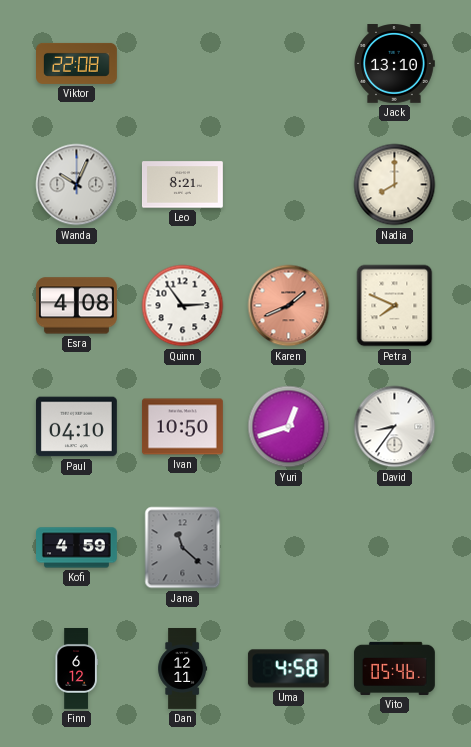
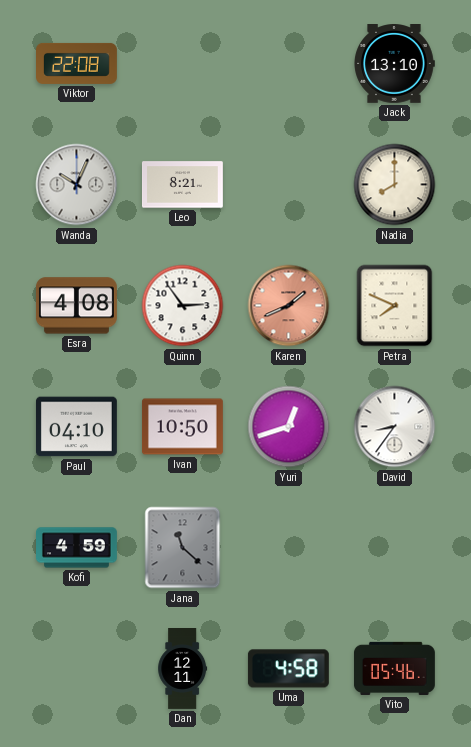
Finn: 6:12 -> none
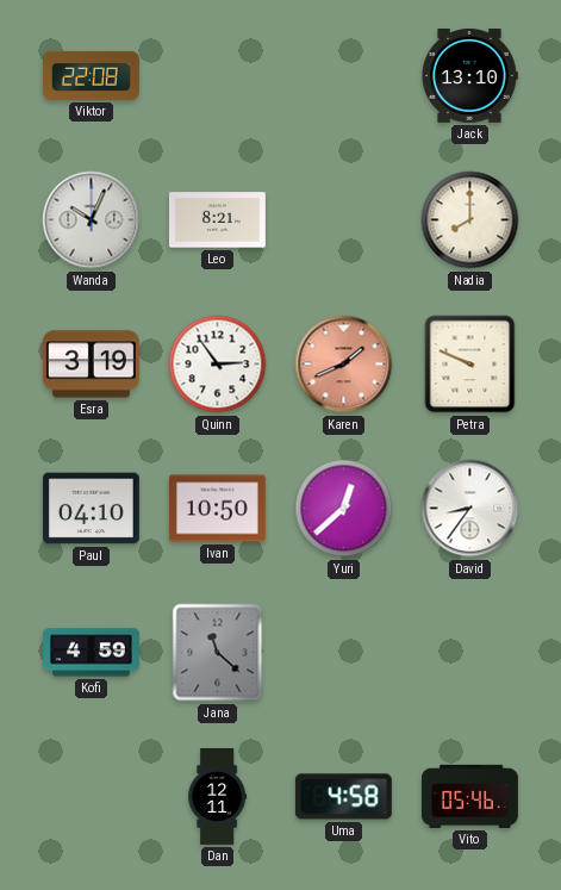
Esra: 4:08 -> 3:19
Petra: 7:49 -> 9:49
Yuri: 12:42 -> 12:38
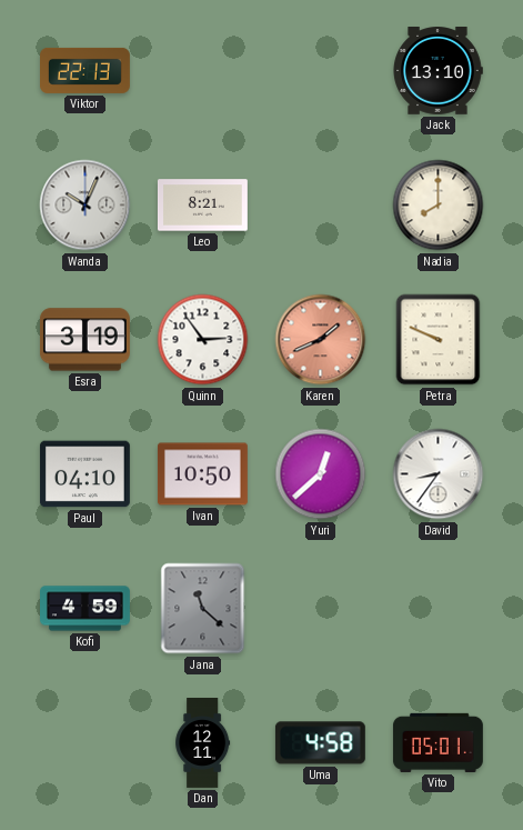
Viktor: 22:08 -> 22:13
Vito: 05:46 -> 05:01
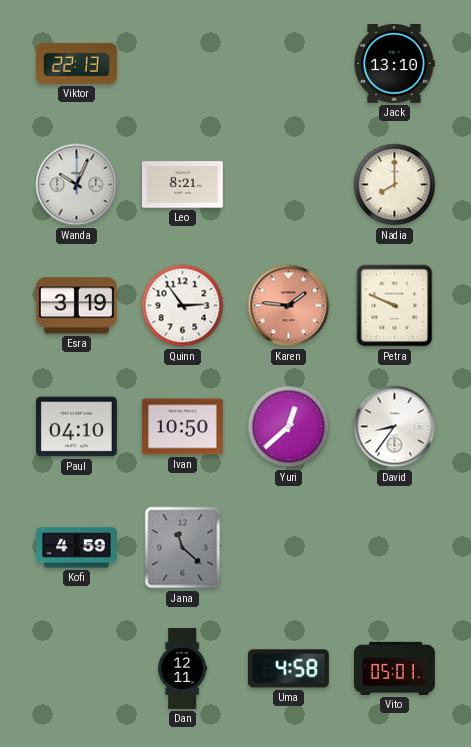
Karen: 1:41 -> 1:46
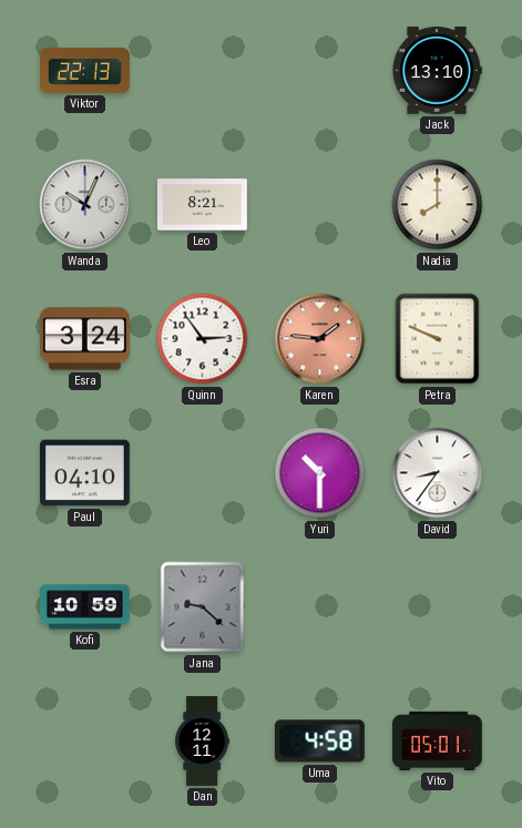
Esra: 3:19 -> 3:24
Ivan: 10:50 -> none
Yuri: 12:38 -> 10:30
Kofi: 4:59 -> 10:59
Jana: 11:22 -> 9:22
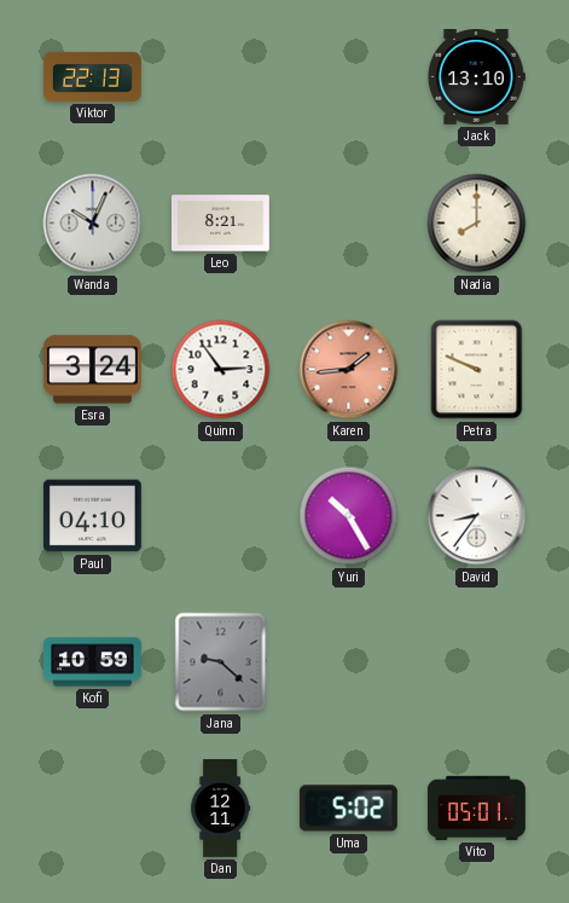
Karen: 1:46 -> 1:44
Yuri: 10:30 -> 10:25
Uma: 4:58 -> 5:02
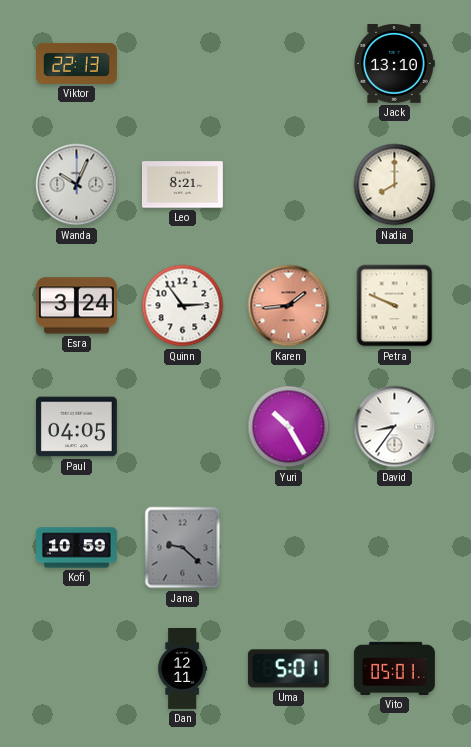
Paul: 04:10 -> 04:05
Uma: 5:02 -> 5:01
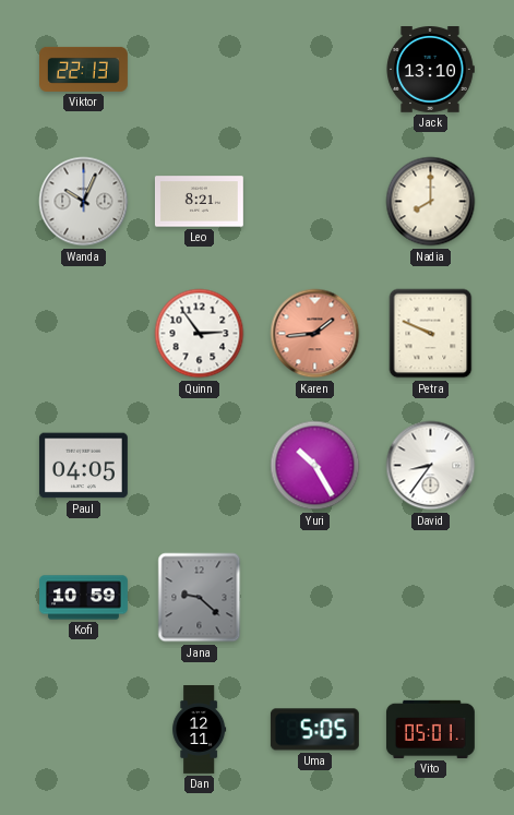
Esra: 3:24 -> none
Uma: 5:01 -> 5:05
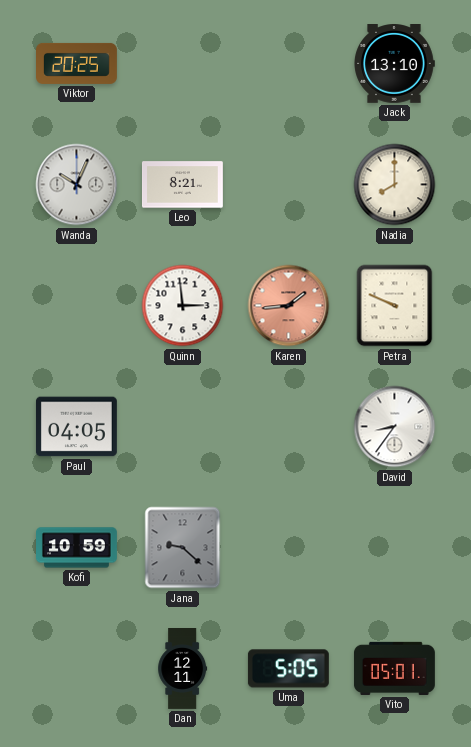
Viktor: 22:13 -> 20:25
Quinn: 2:54 -> 2:59
Yuri: 10:25 -> none
